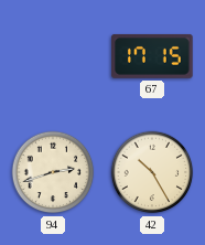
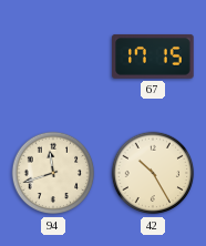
94: 2:42 -> 11:42
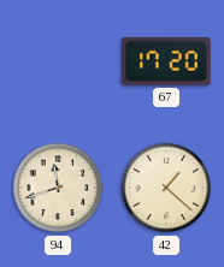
67: 17:15 -> 17:20
42: 10:25 -> 1:22
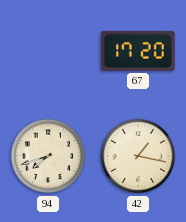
94: 11:42 -> 7:42
42: 1:22 -> 1:17
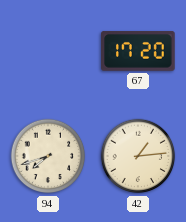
42: 1:17 -> 1:14
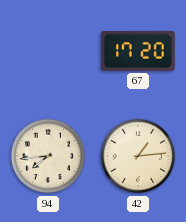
94: 7:42 -> 7:44
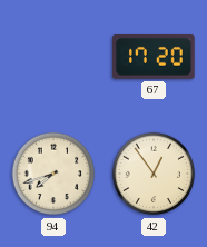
94: 7:44 -> 7:42
42: 1:14 -> 12:54
